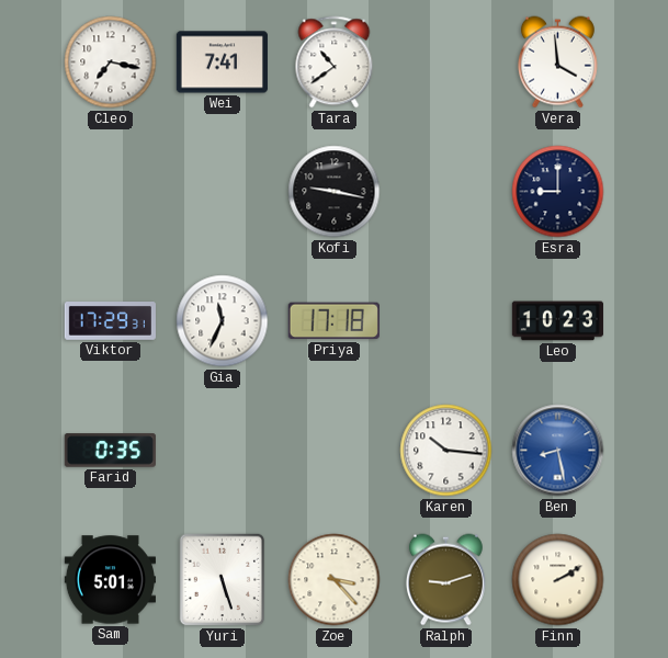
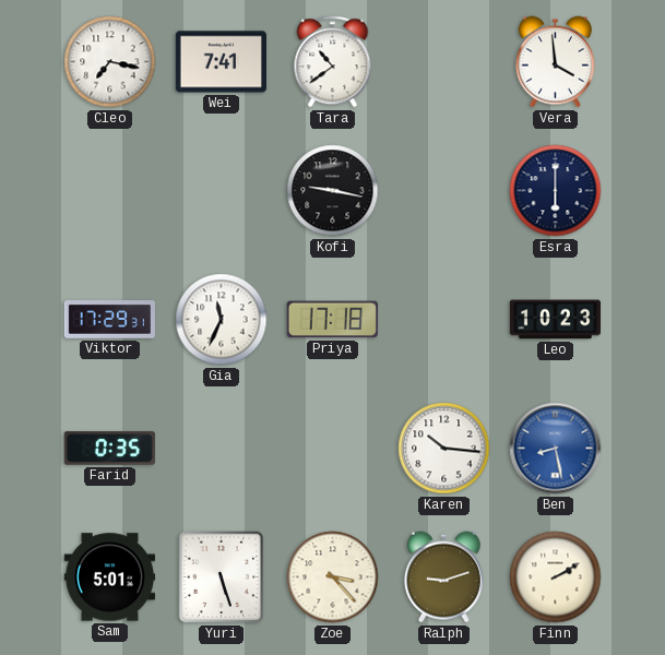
Esra: 9:00 -> 6:00
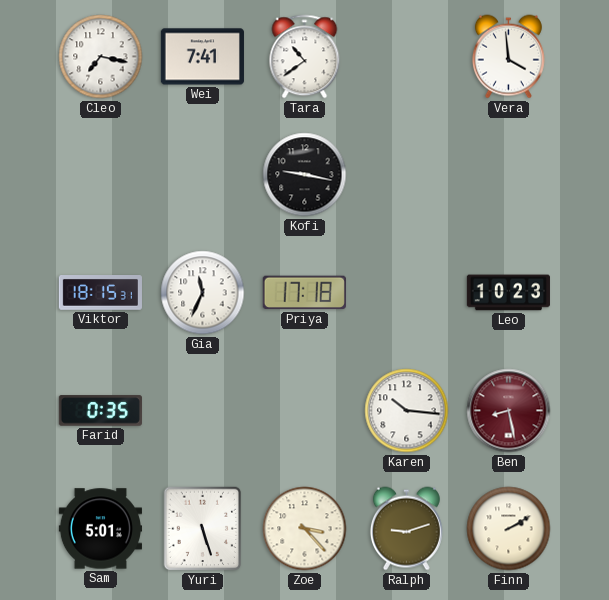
Esra: 6:00 -> none
Viktor: 17:29 -> 18:15
Ben dial: blue -> burgundy
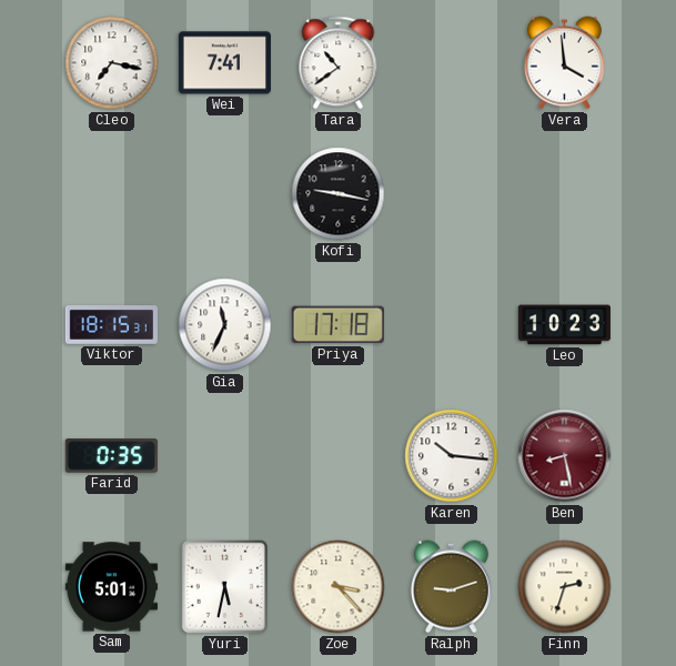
Yuri: 5:27 -> 5:32
Finn: 2:10 -> 2:33
